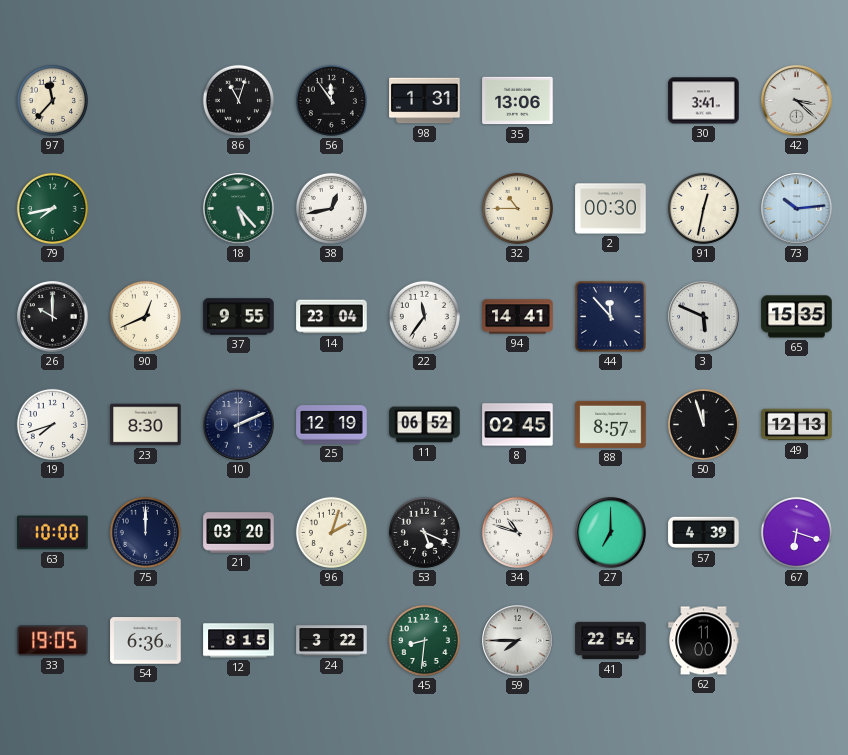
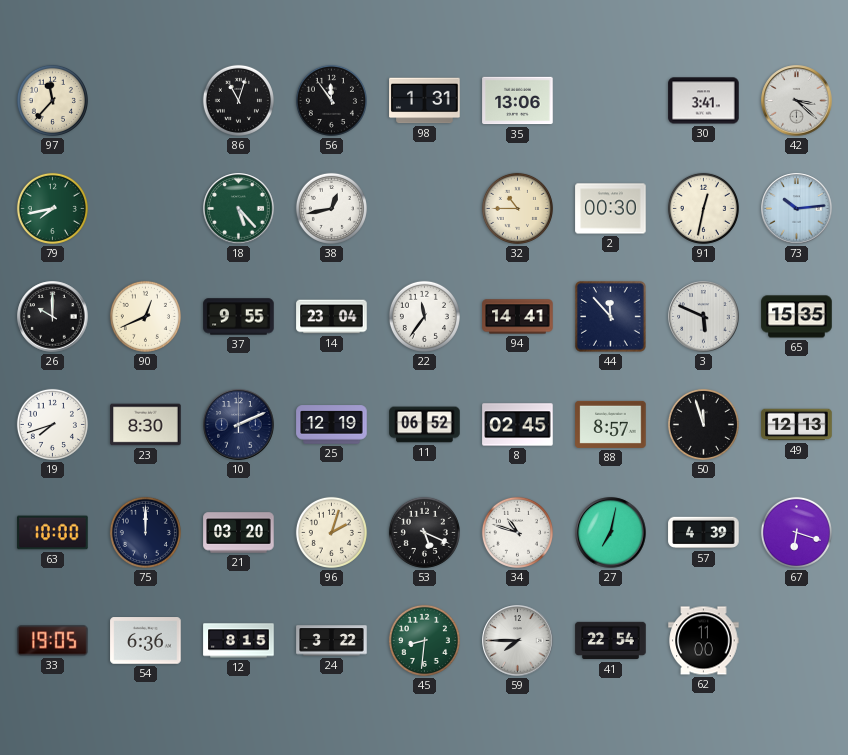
27: 7:00 -> 7:02
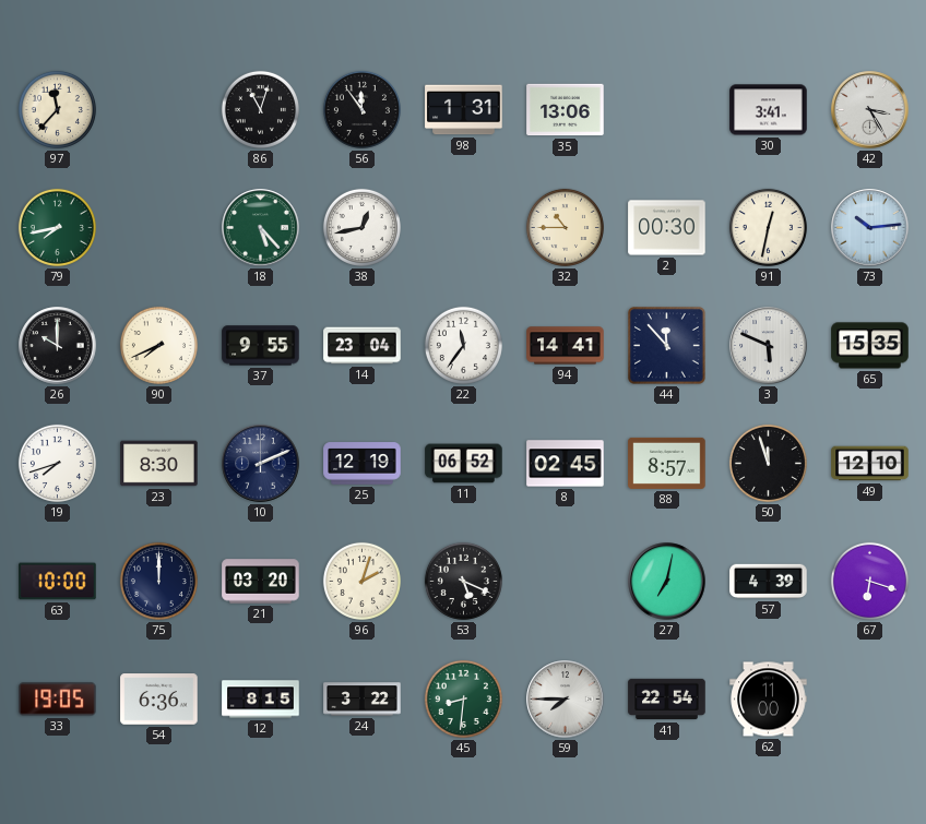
42: 3:22 -> 3:25
90: 12:41 -> 7:41
49: 12:13 -> 12:10
34: 10:48 -> none
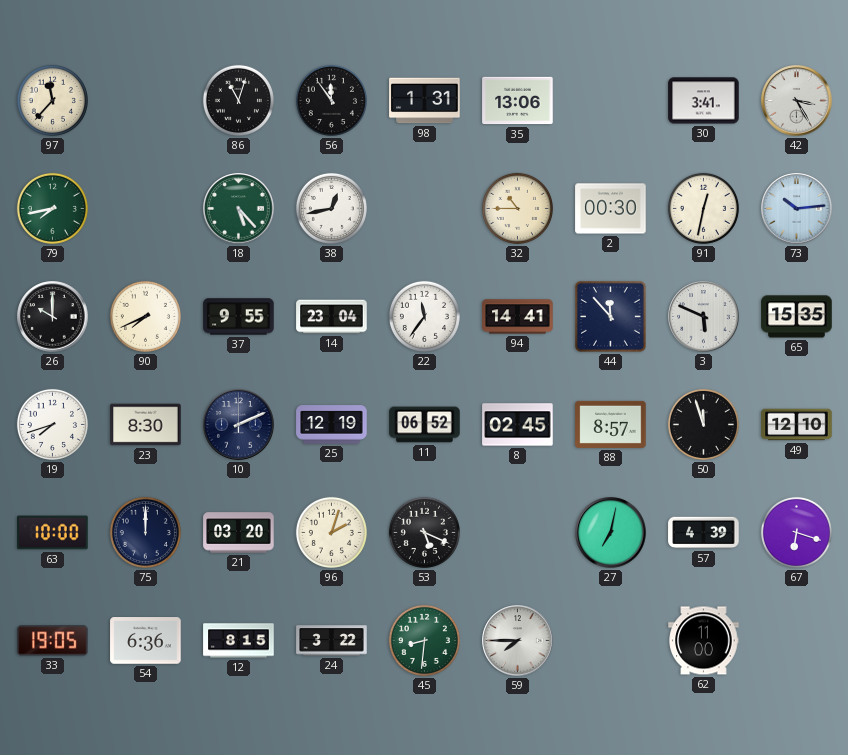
41: 22:54 -> none
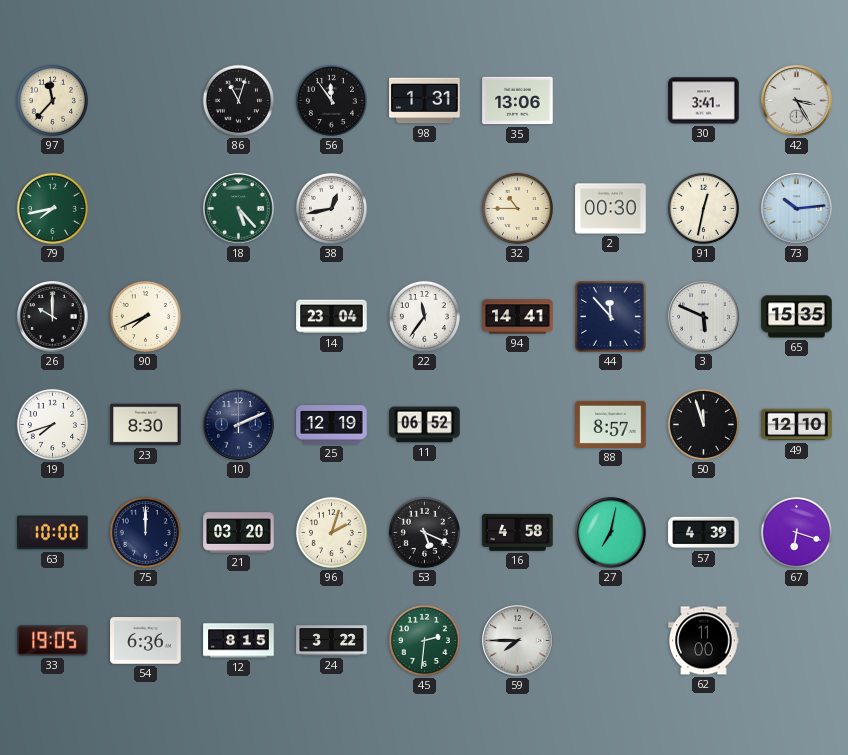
37: 9:55 -> none
8: 02:45 -> none
16: none -> 4:58
45: 8:31 -> 2:31
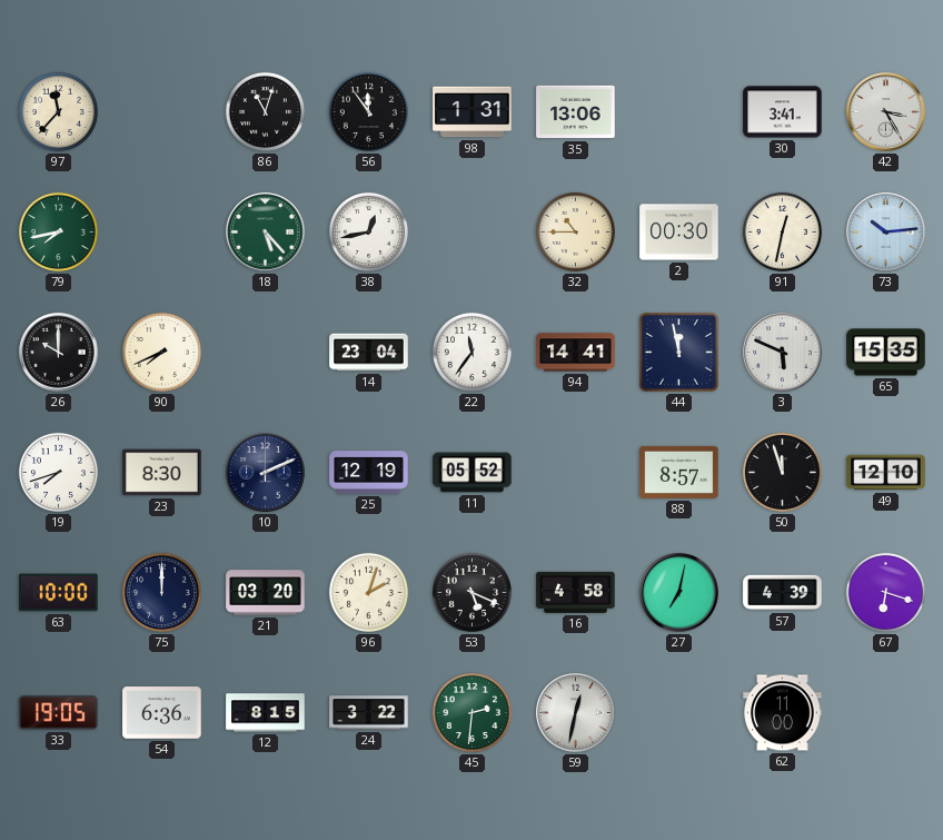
44: 11:53 -> 11:58
11: 06:52 -> 05:52
59: 7:45 -> 12:32
